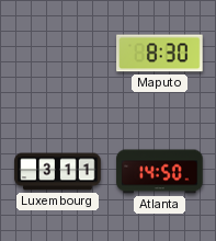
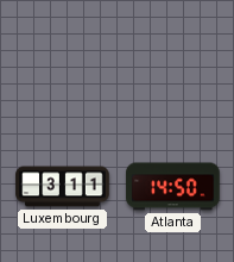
Maputo: 8:30 -> none
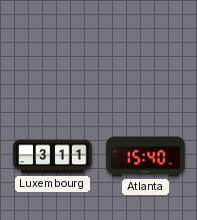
Atlanta: 14:50 -> 15:40
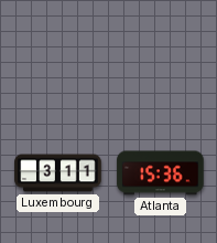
Atlanta: 15:40 -> 15:36
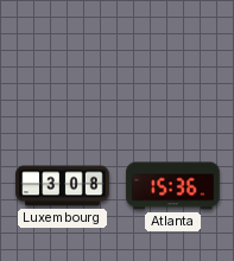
Luxembourg: 3:11 -> 3:08
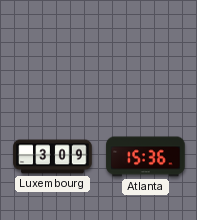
Luxembourg: 3:08 -> 3:09
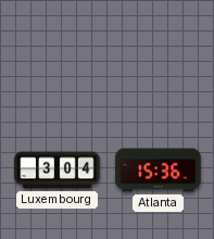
Luxembourg: 3:09 -> 3:04
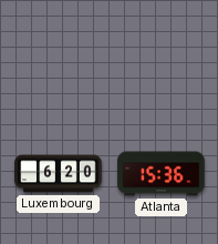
Luxembourg: 3:04 -> 6:20
